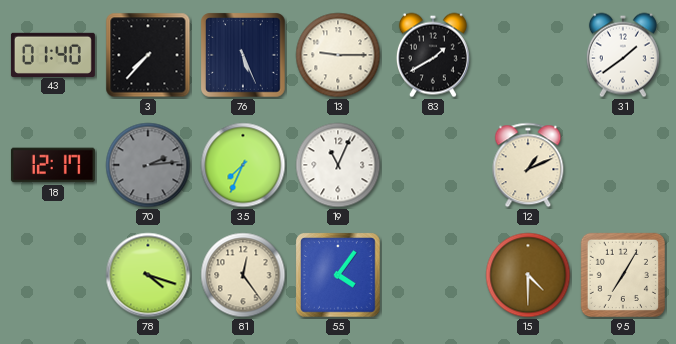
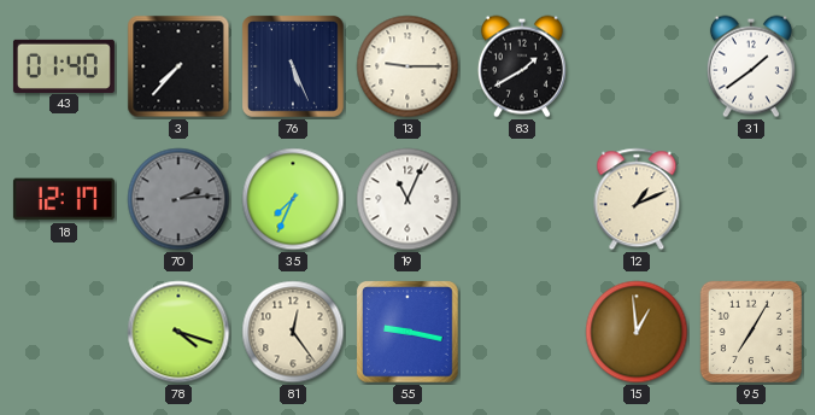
55: 4:06 -> 9:17
15: 4:30 -> 12:59
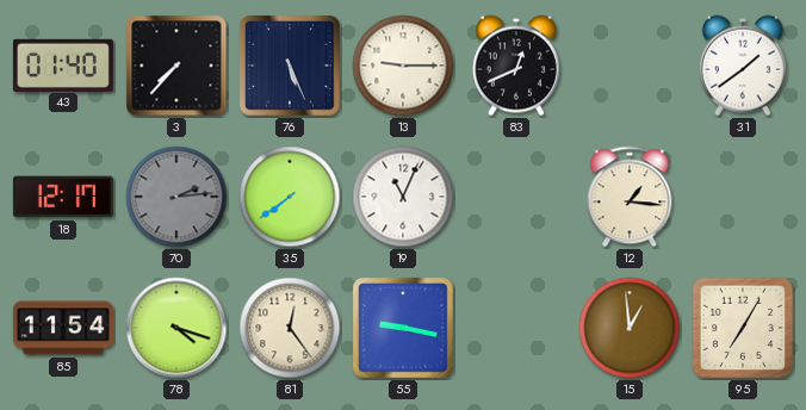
83: 1:40 -> 12:41
35: 7:34 -> 7:39
12: 1:11 -> 1:16
85: none -> 11:54
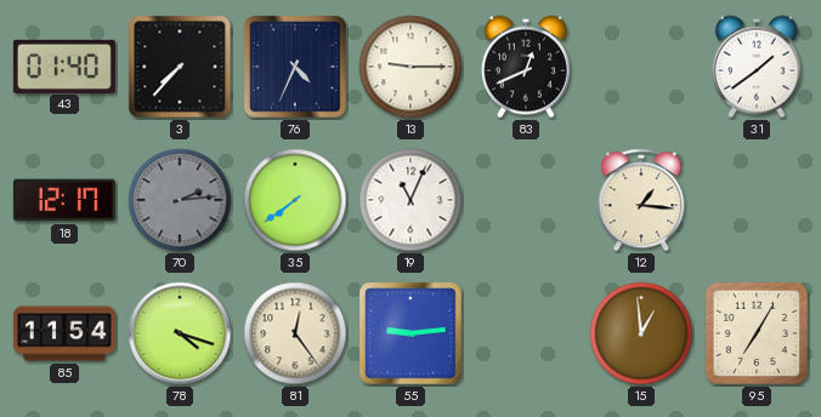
76: 5:26 -> 4:34
55: 9:17 -> 9:14
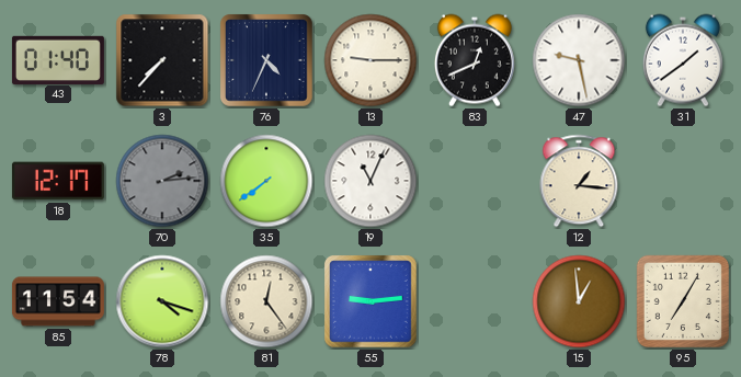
47: none -> 9:28
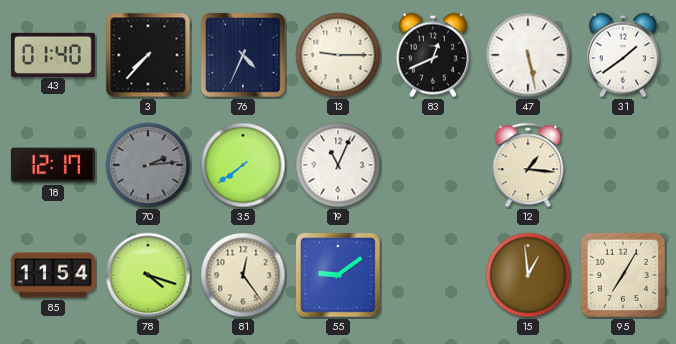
47: 9:28 -> 5:28
55: 9:14 -> 9:09
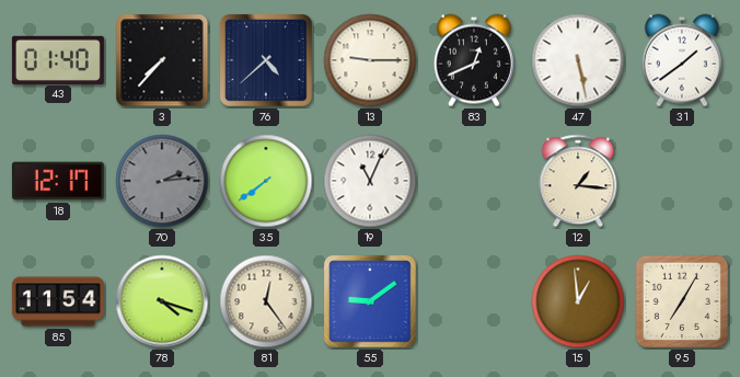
76: 4:34 -> 4:38
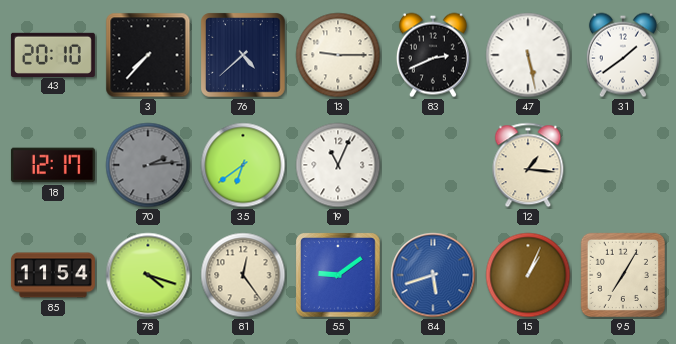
43: 01:40 -> 20:10
83: 12:41 -> 2:41
35: 7:39 -> 6:39
84: none -> 5:42
15: 12:59 -> 1:04
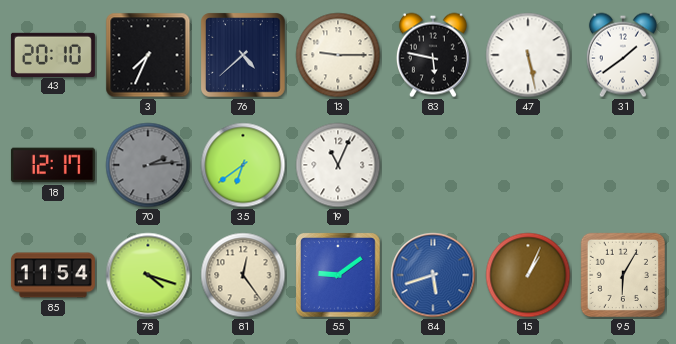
3: 7:37 -> 7:34
83: 2:41 -> 5:47
12: 1:16 -> none
95: 7:05 -> 6:05
